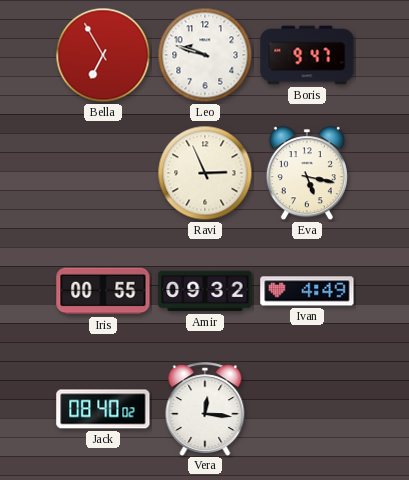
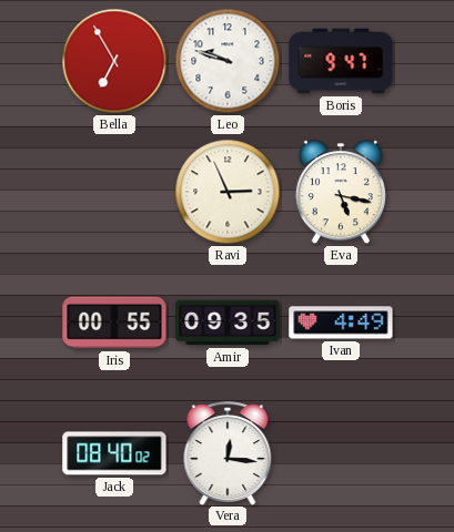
Amir: 09:32 -> 09:35
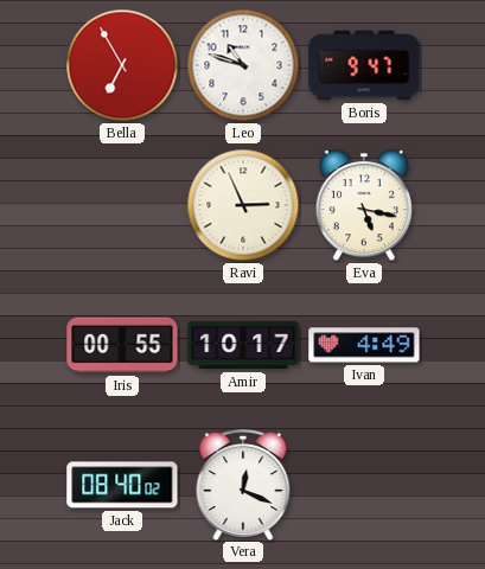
Leo: 9:48 -> 10:48
Amir: 09:35 -> 10:17
Vera: 12:16 -> 12:19
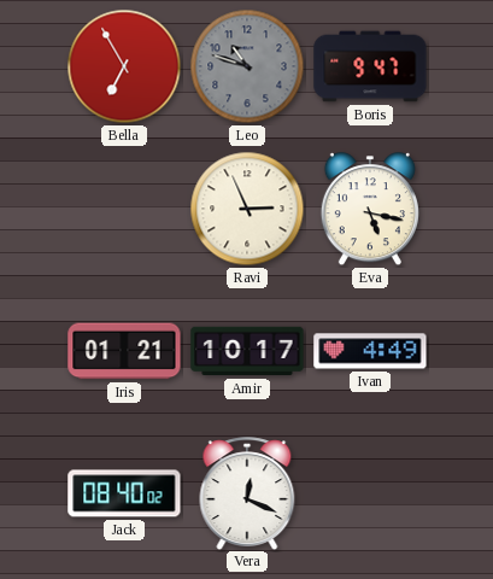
Leo dial: white -> grey
Iris: 00:55 -> 01:21
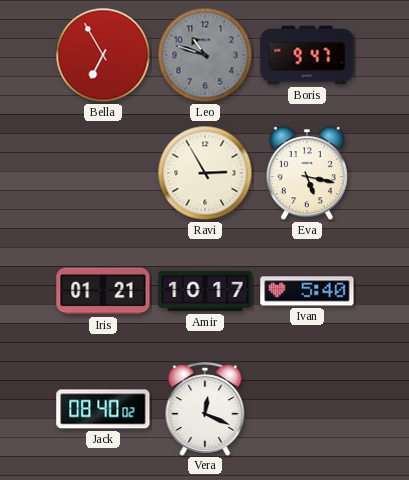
Ravi: 2:56 -> 2:55
Ivan: 4:49 -> 5:40
